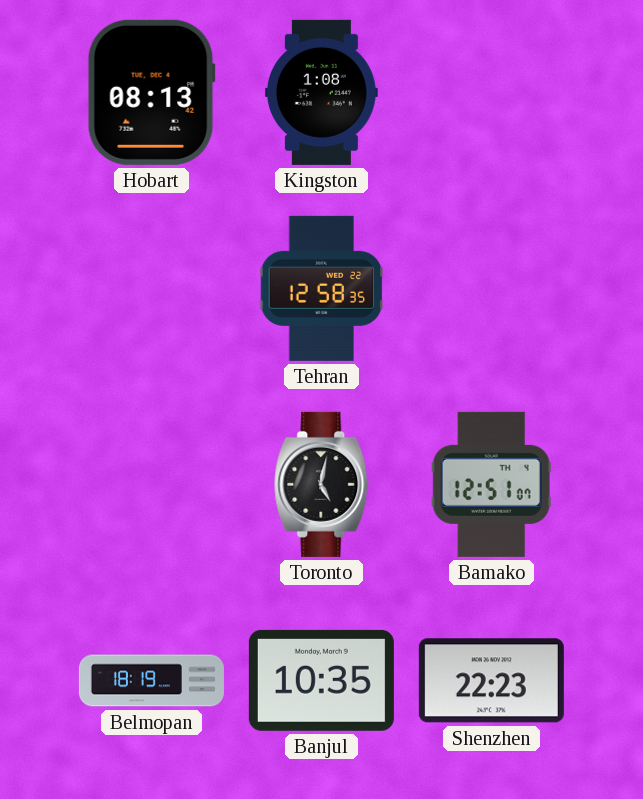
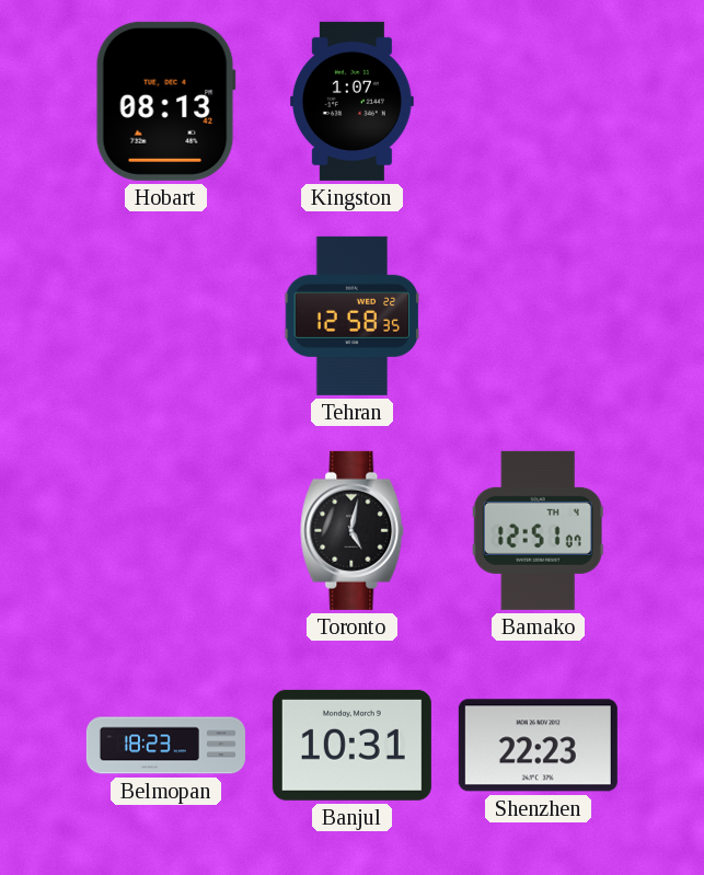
Kingston: 1:08 -> 1:07
Belmopan: 18:19 -> 18:23
Banjul: 10:35 -> 10:31
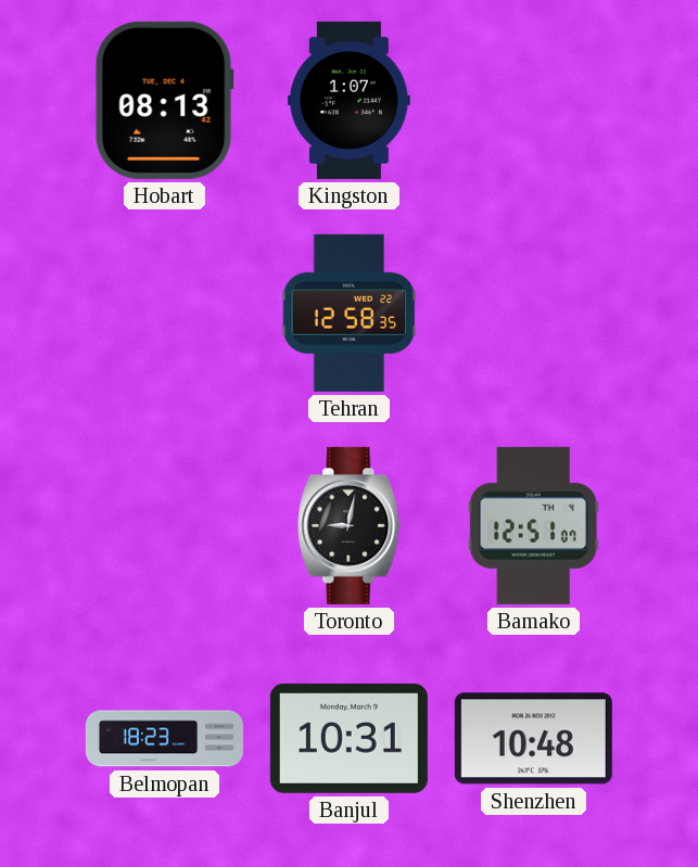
Toronto: 5:02 -> 9:02
Shenzhen: 22:23 -> 10:48
